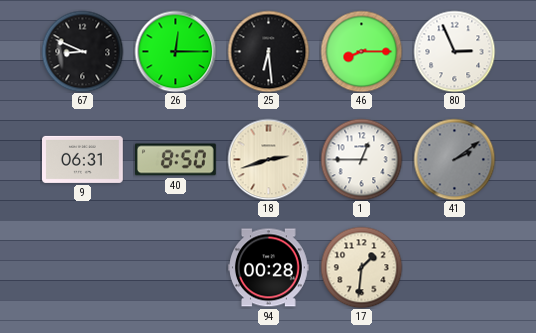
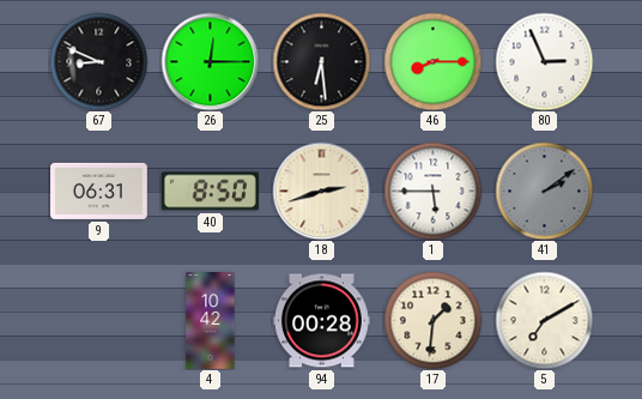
1: 12:45 -> 5:45
4: none -> 10:42
5: none -> 7:10
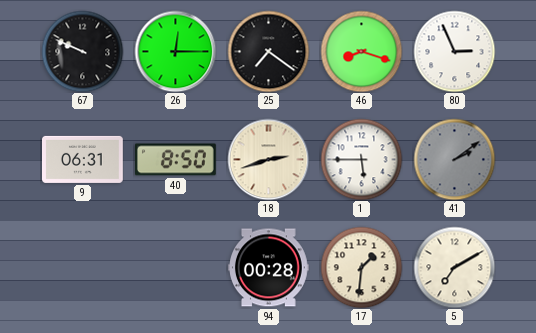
67: 8:49 -> 9:49
25: 6:29 -> 7:21
46: 8:15 -> 8:18
4: 10:42 -> none
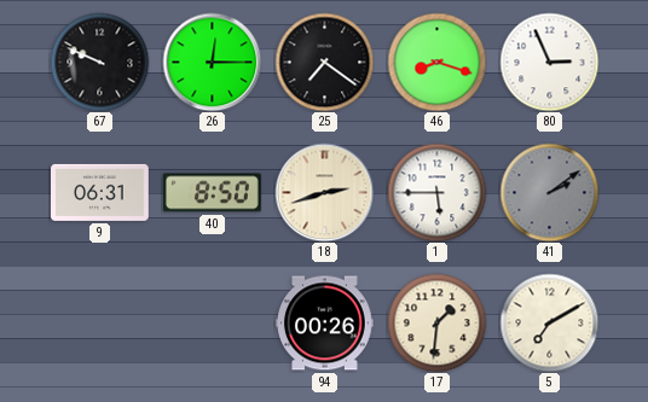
94: 00:28 -> 00:26
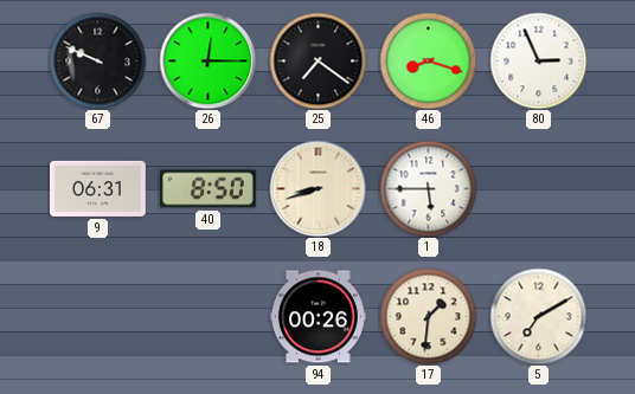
18: 2:42 -> 8:42
41: 2:09 -> none
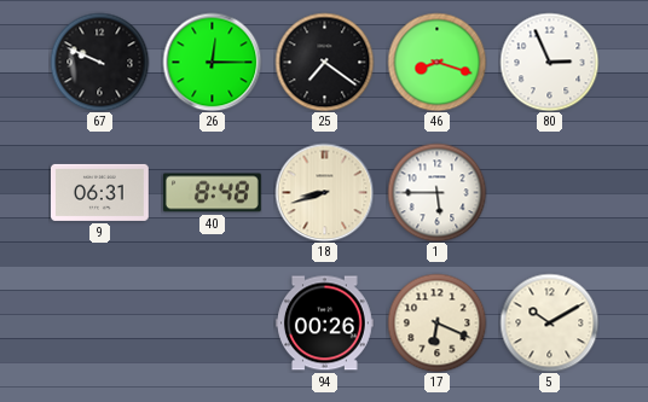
40: 8:50 -> 8:48
17: 1:31 -> 6:19
5: 7:10 -> 10:10
